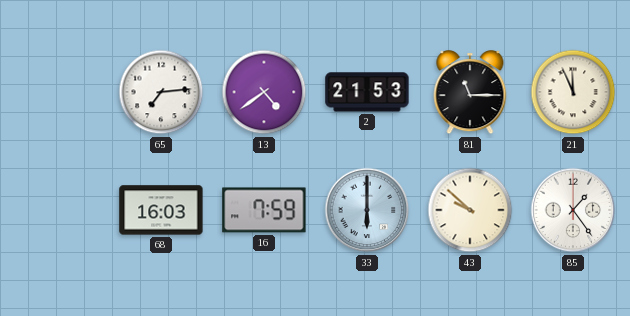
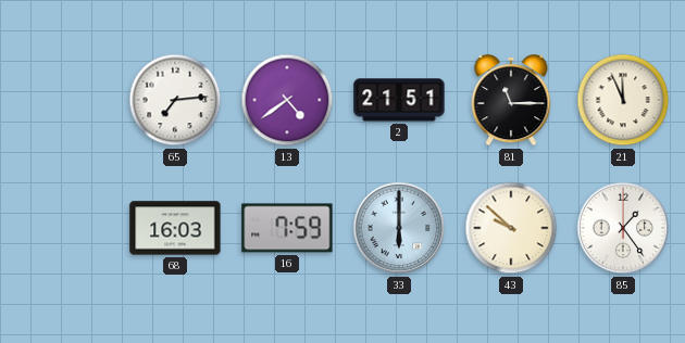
2: 21:53 -> 21:51
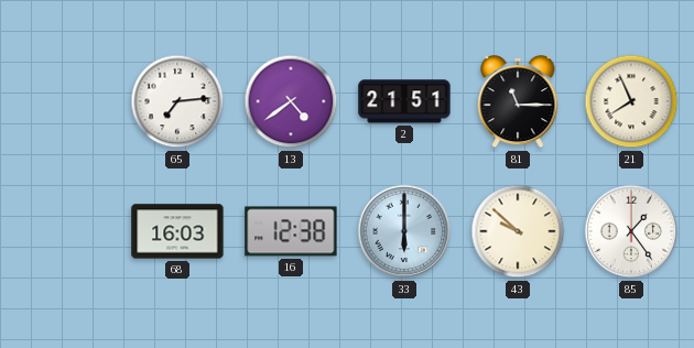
21: 11:56 -> 7:56
16: 7:59 -> 12:38
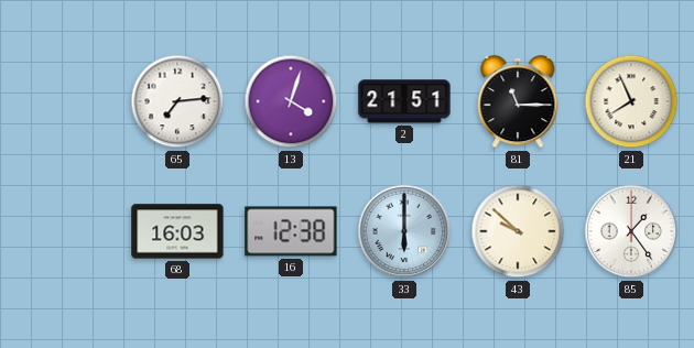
13: 4:39 -> 4:03
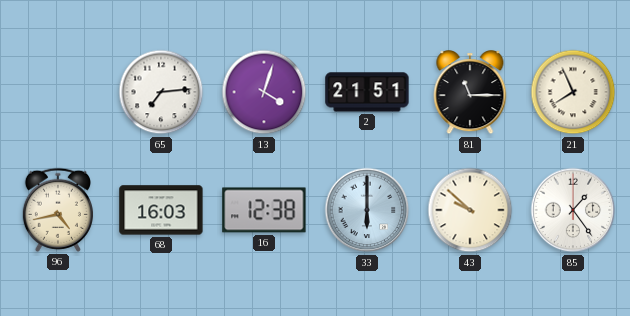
96: none -> 4:43
